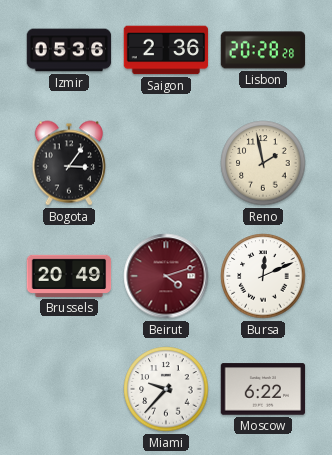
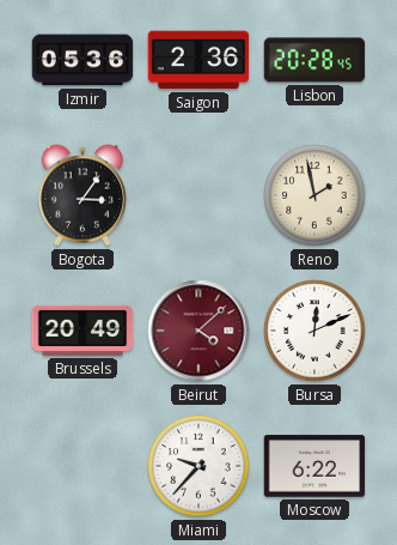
Lisbon: 20:28:28 -> 20:28:45
Beirut: 4:12 -> 4:08
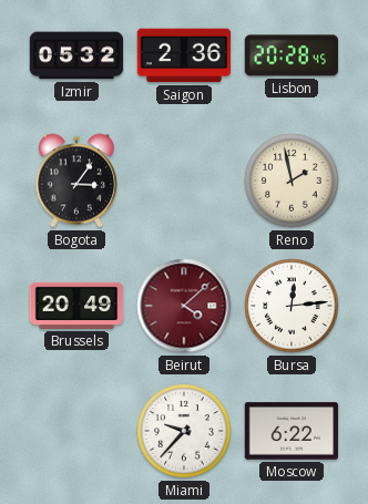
Izmir: 05:36 -> 05:32
Bursa: 12:11 -> 12:14
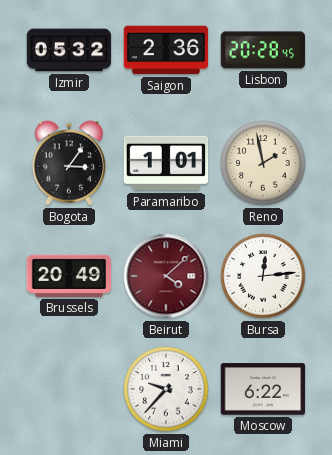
Paramaribo: none -> 1:01
